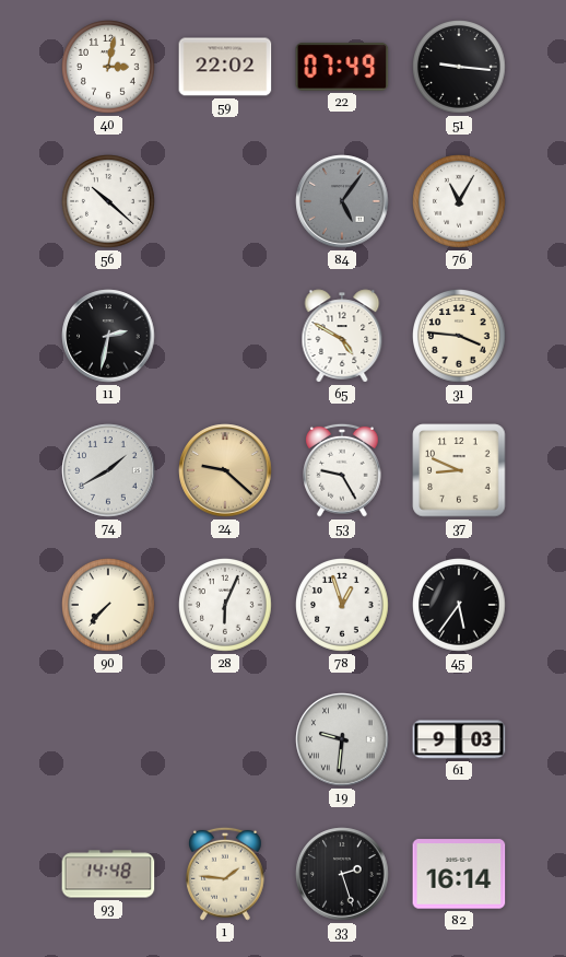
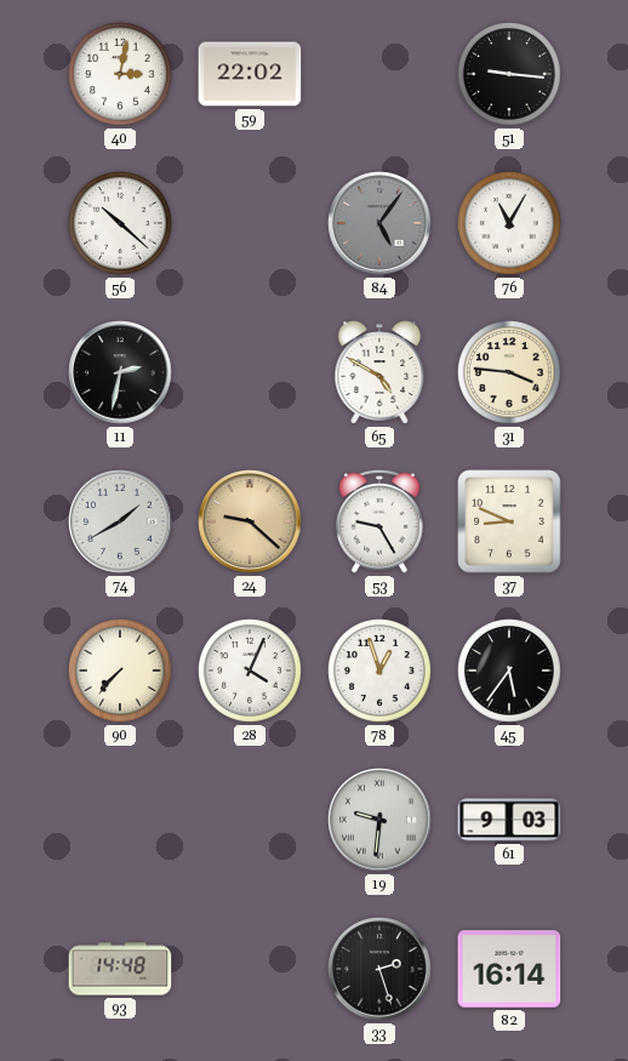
22: 07:49 -> none
28: 6:04 -> 4:04
1: 1:46 -> none
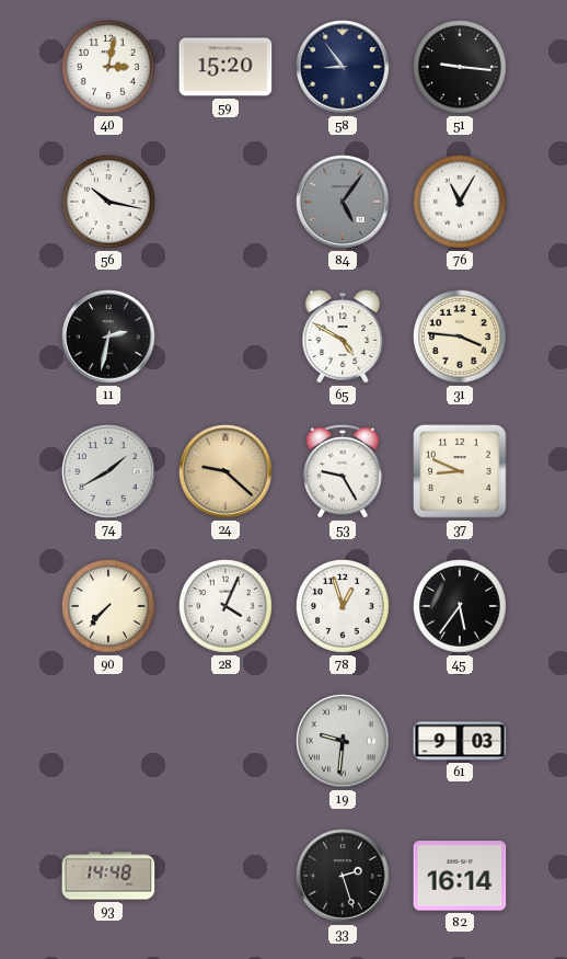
59: 22:02 -> 15:20
58: none -> 8:54
56: 10:22 -> 10:17
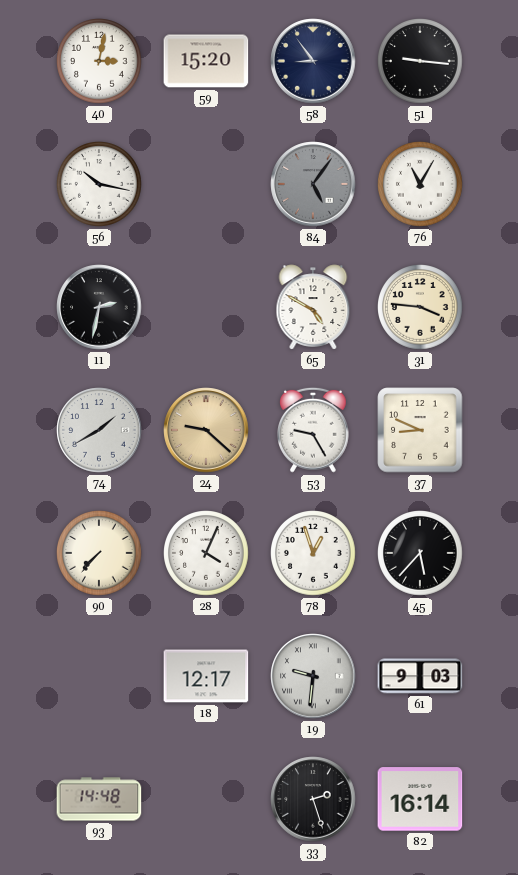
45: 5:36 -> 5:37
18: none -> 12:17
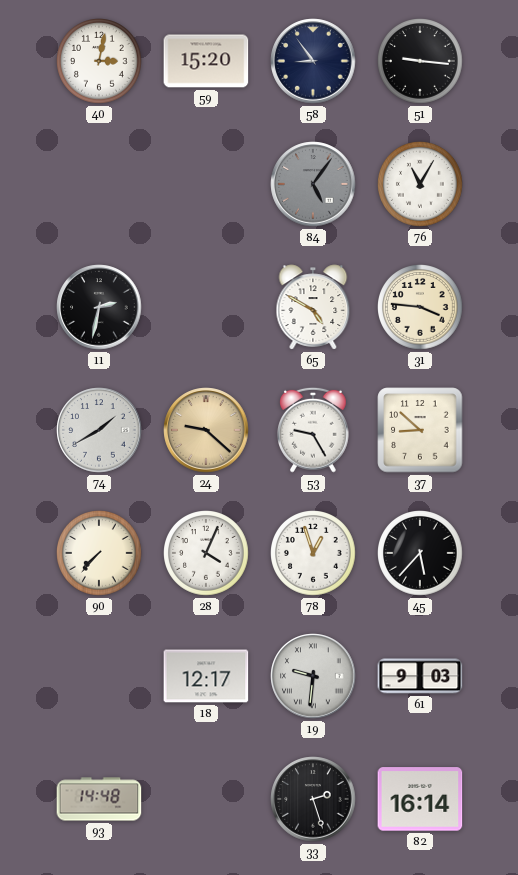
56: 10:17 -> none
37: 8:49 -> 8:52
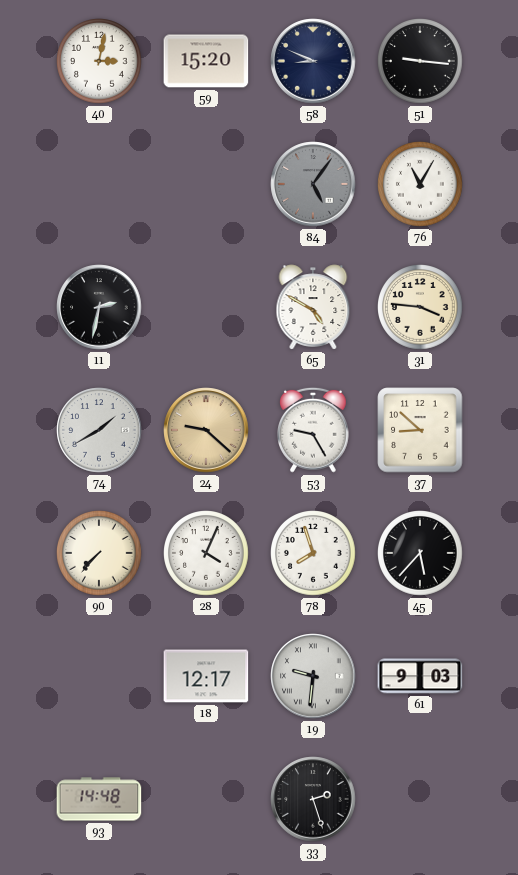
58: 8:54 -> 8:49
78: 12:57 -> 7:57
82: 16:14 -> none
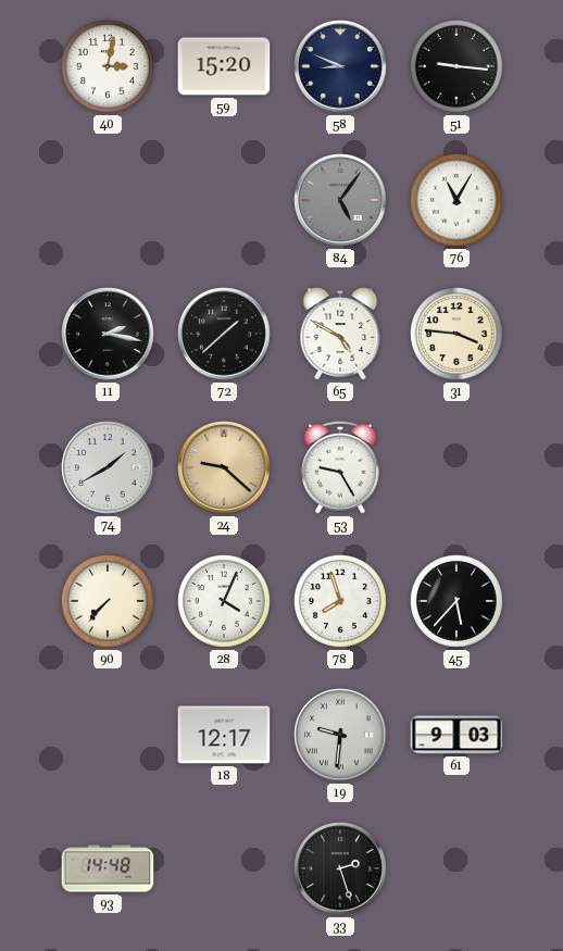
11: 2:32 -> 2:17
72: none -> 1:38
37: 8:52 -> none
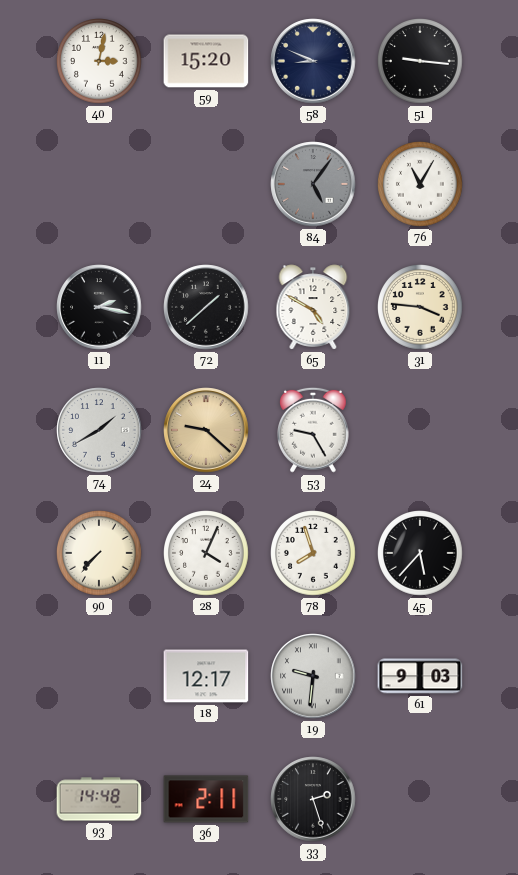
36: none -> 2:11
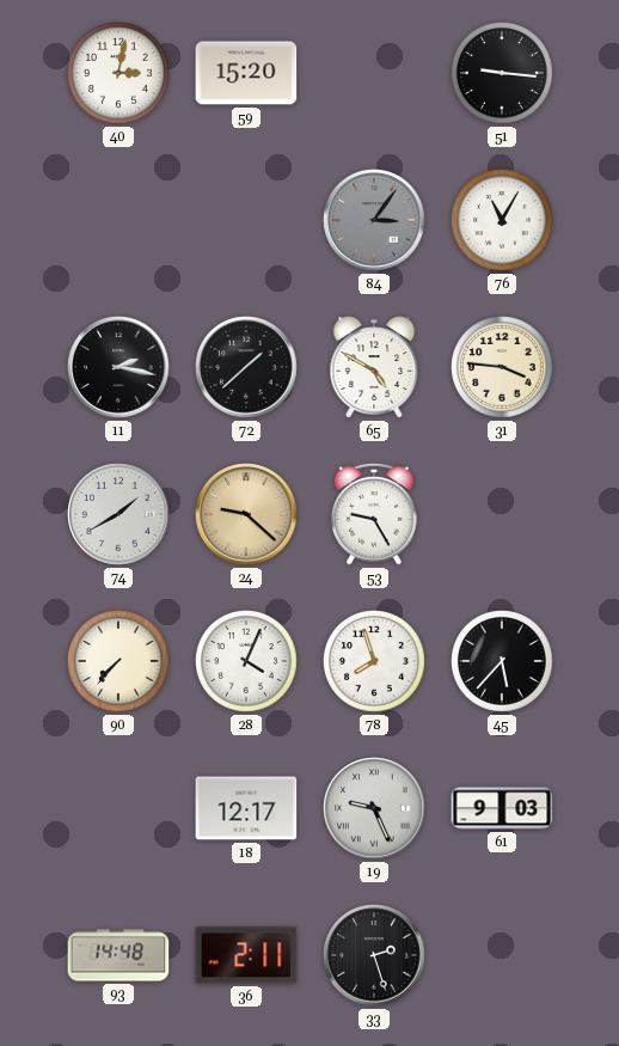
58: 8:49 -> none
84: 5:06 -> 3:06
19: 9:31 -> 9:26
